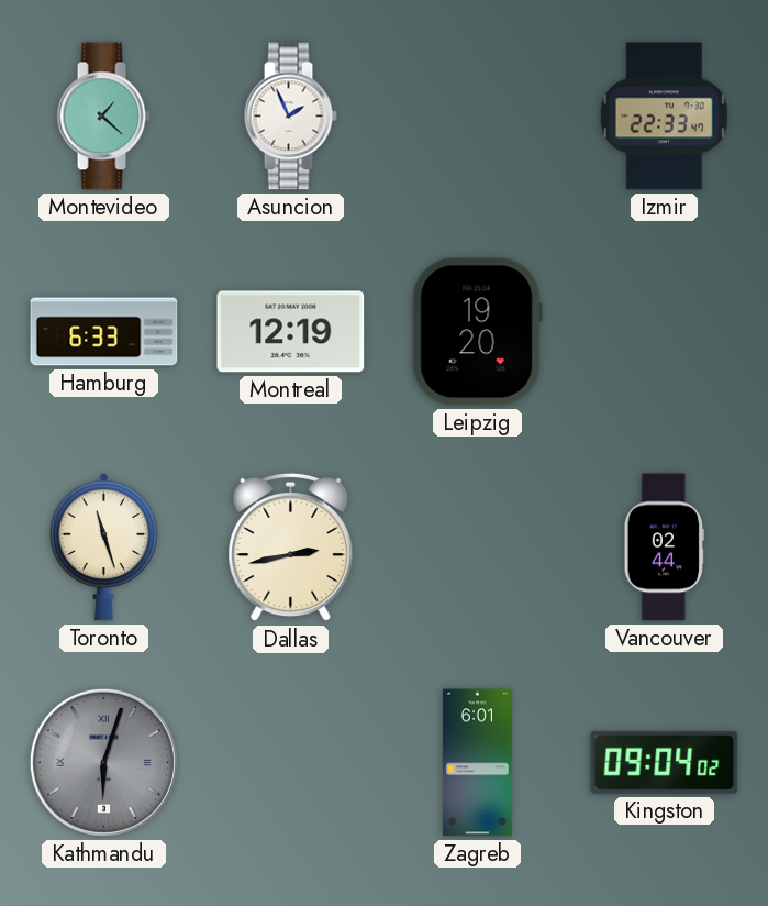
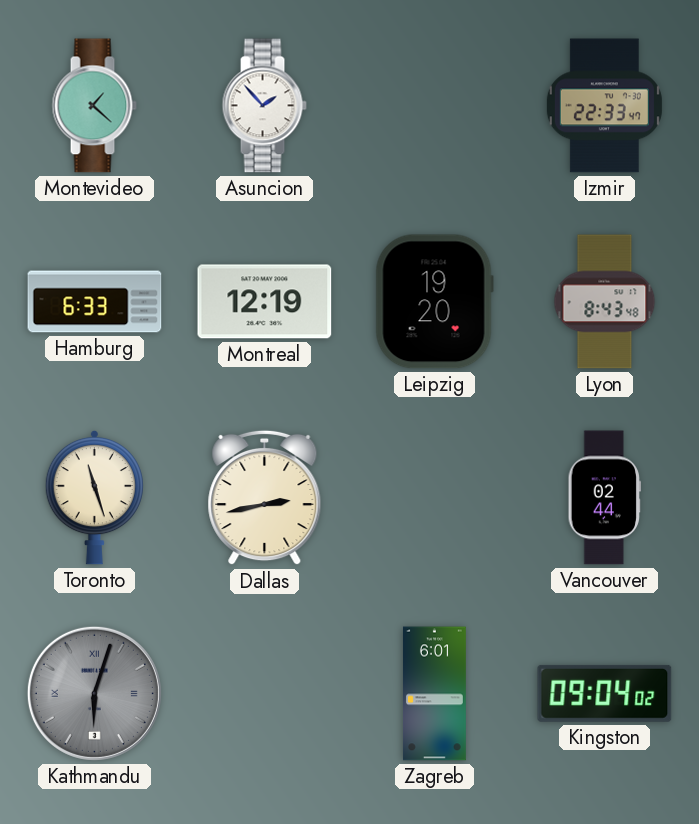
Asuncion: 1:56 -> 1:53
Lyon: none -> 8:43
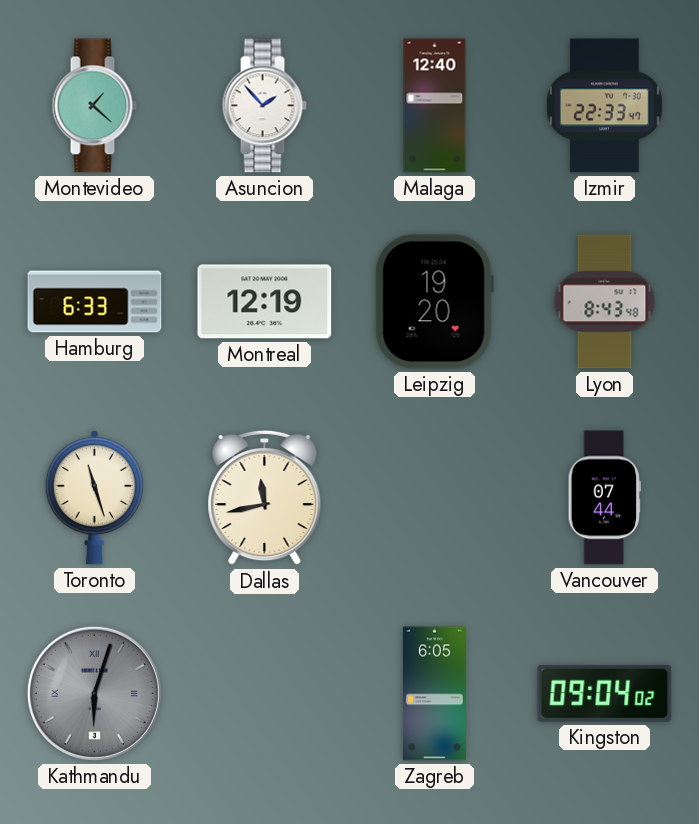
Malaga: none -> 12:40
Dallas: 2:43 -> 11:43
Vancouver: 02:44 -> 07:44
Zagreb: 6:01 -> 6:05
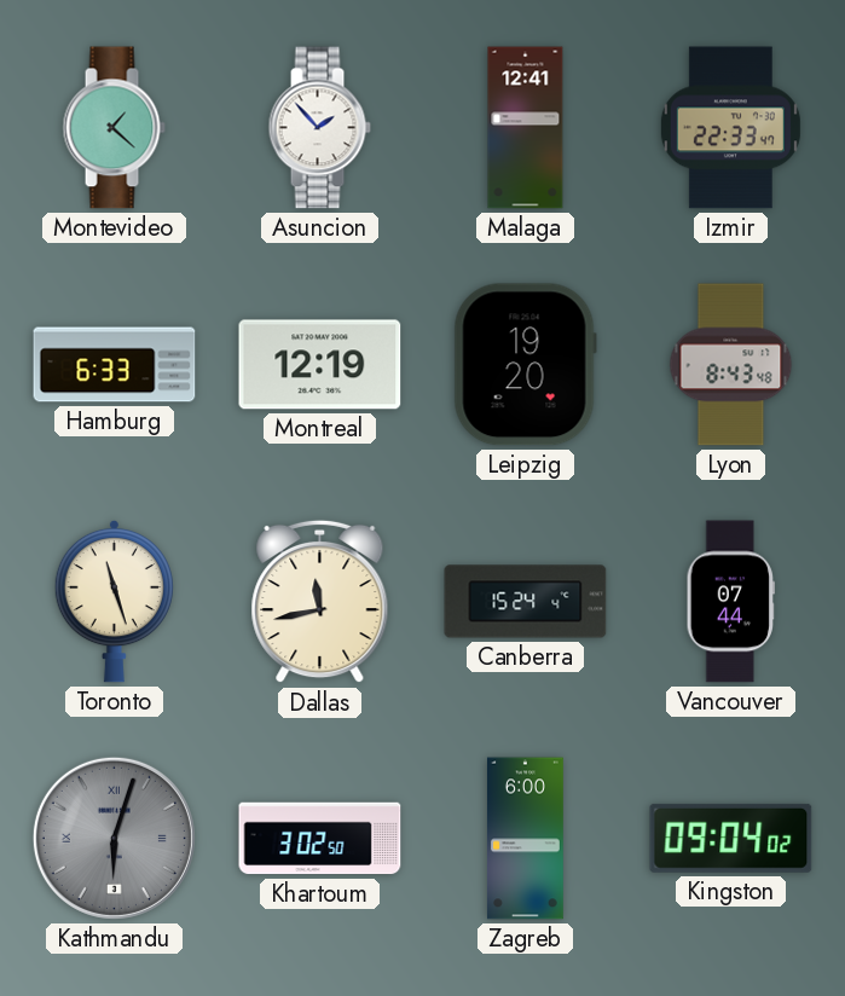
Malaga: 12:40 -> 12:41
Canberra: none -> 15:24
Khartoum: none -> 3:02
Zagreb: 6:05 -> 6:00
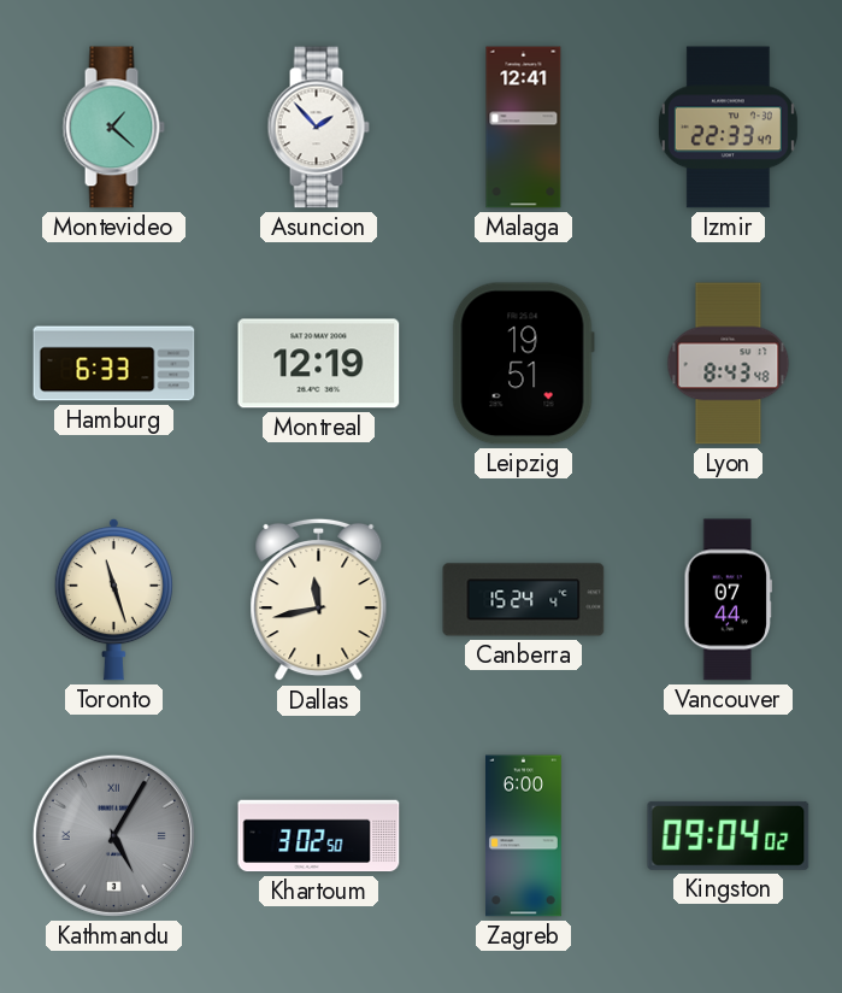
Leipzig: 19:20 -> 19:51
Kathmandu: 6:03 -> 5:05
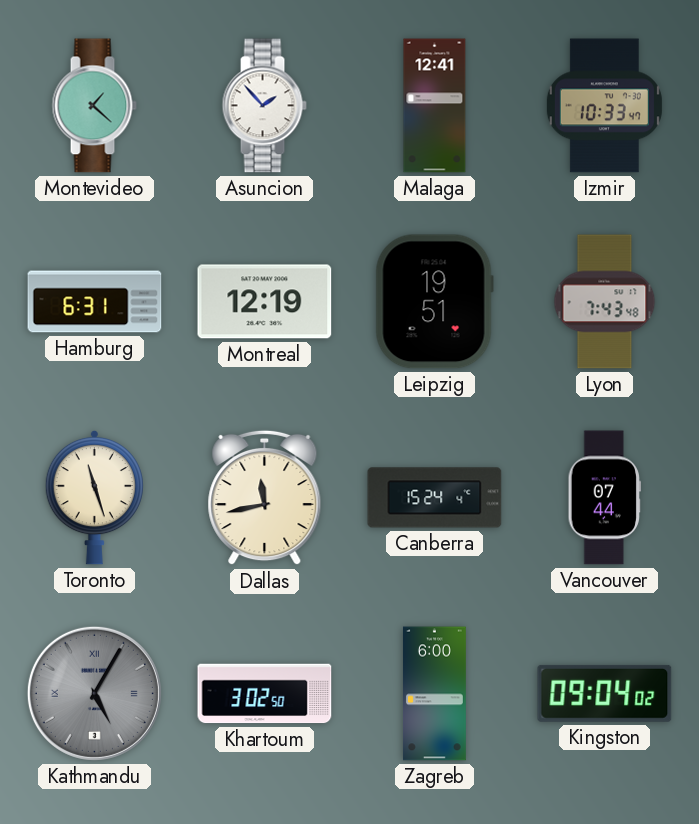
Izmir: 22:33 -> 10:33
Hamburg: 6:33 -> 6:31
Lyon: 8:43 -> 7:43
